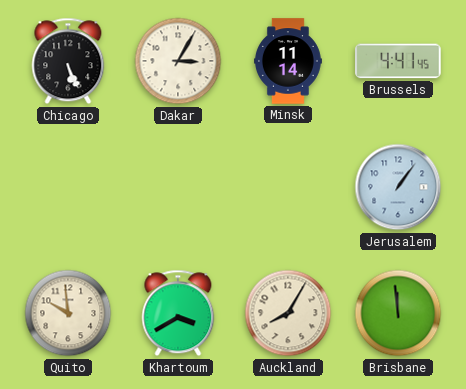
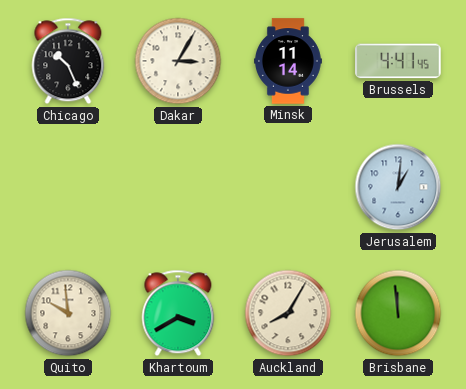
Chicago: 5:26 -> 10:26
Jerusalem: 1:06 -> 1:01
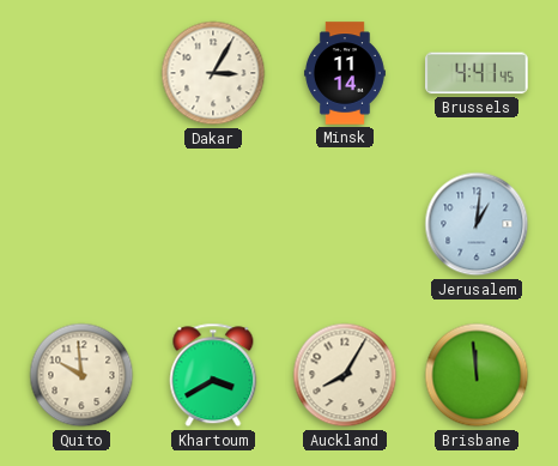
Chicago: 10:26 -> none
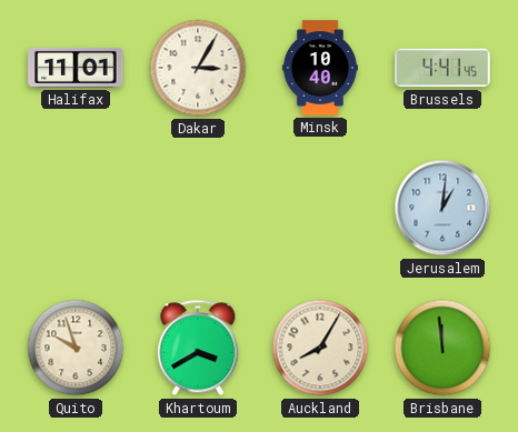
Halifax: none -> 11:01
Minsk: 11:14 -> 10:40
Quito: 9:59 -> 9:57
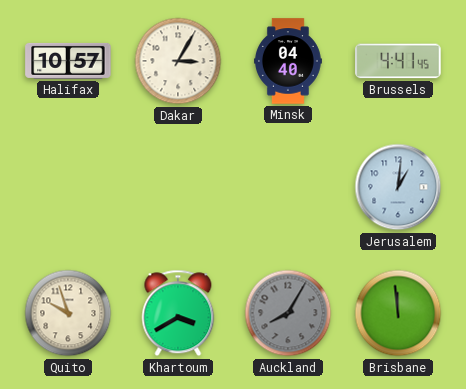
Halifax: 11:01 -> 10:57
Minsk: 10:40 -> 04:40
Auckland dial: cream -> grey
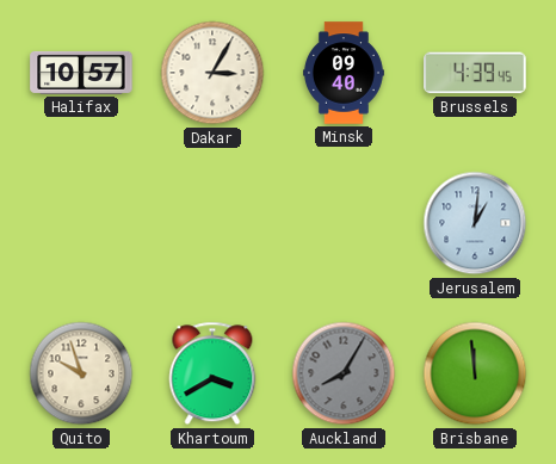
Minsk: 04:40 -> 09:40
Brussels: 4:41 -> 4:39
